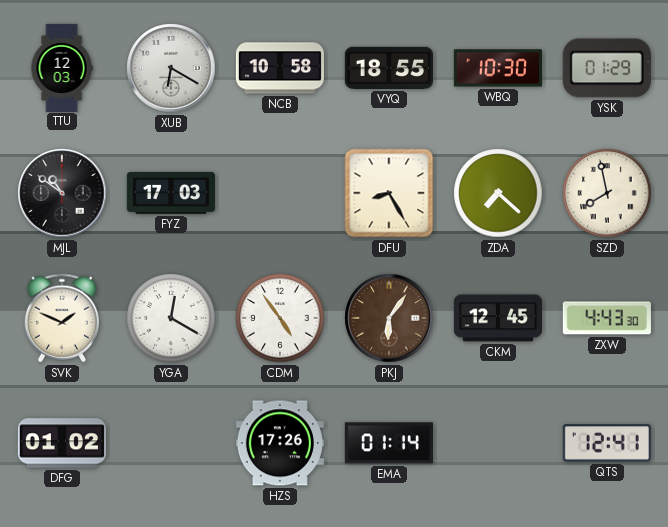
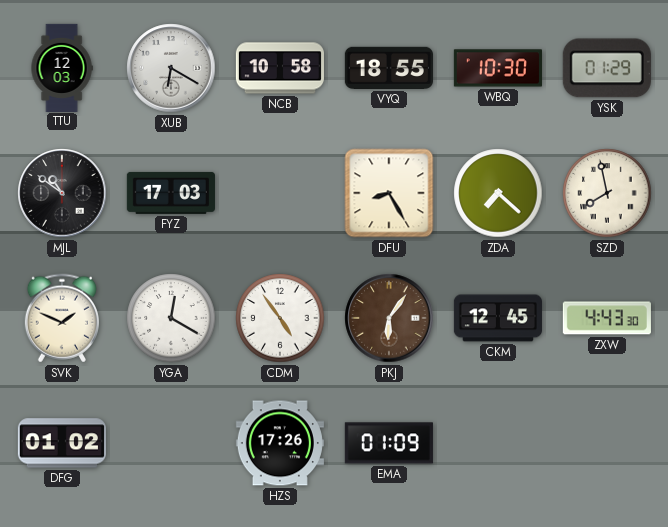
EMA: 01:14 -> 01:09
QTS: 12:41 -> none
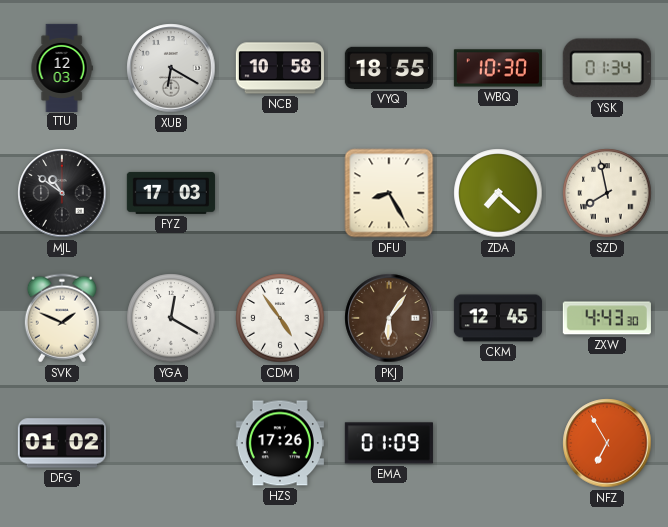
YSK: 01:29 -> 01:34
NFZ: none -> 6:55
